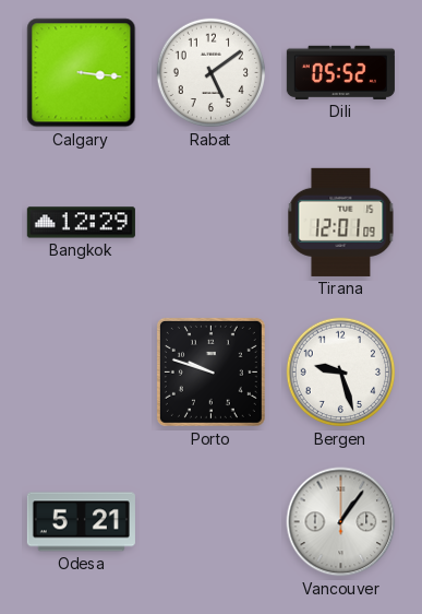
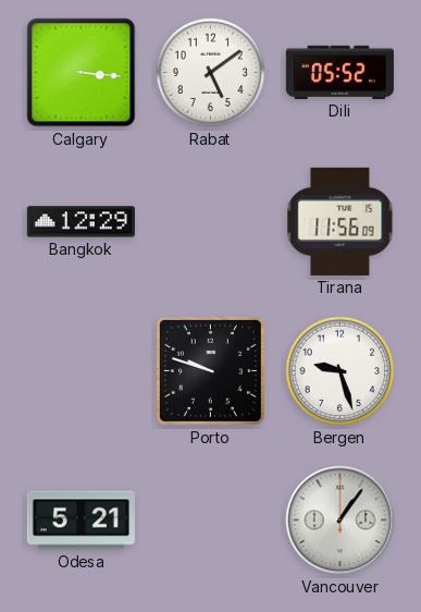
Tirana: 12:01 -> 11:56
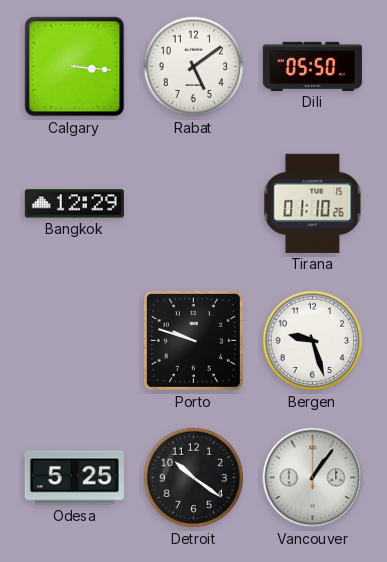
Dili: 05:52 -> 05:50
Tirana: 11:56 -> 01:10
Odesa: 5:21 -> 5:25
Detroit: none -> 10:21
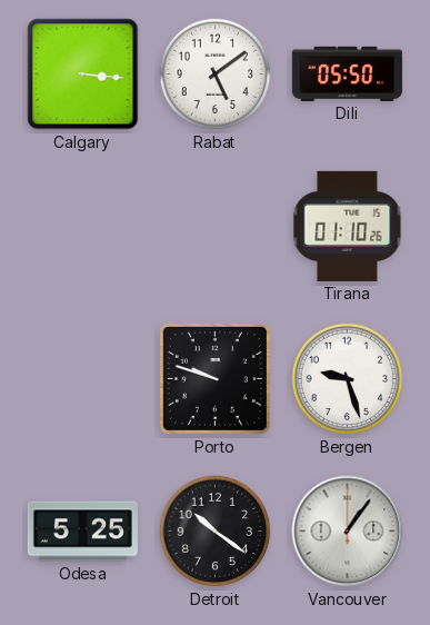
Bangkok: 12:29 -> none
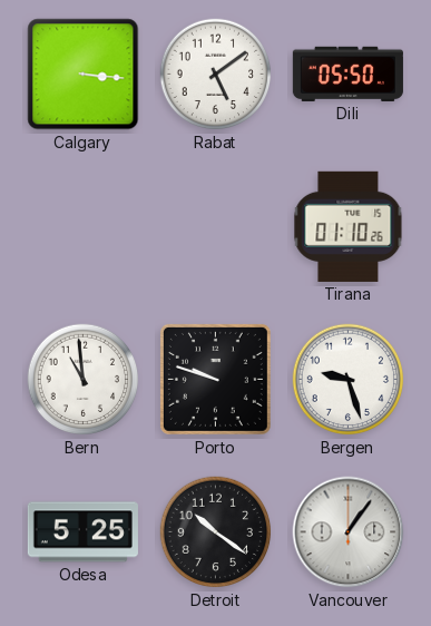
Bern: none -> 10:59
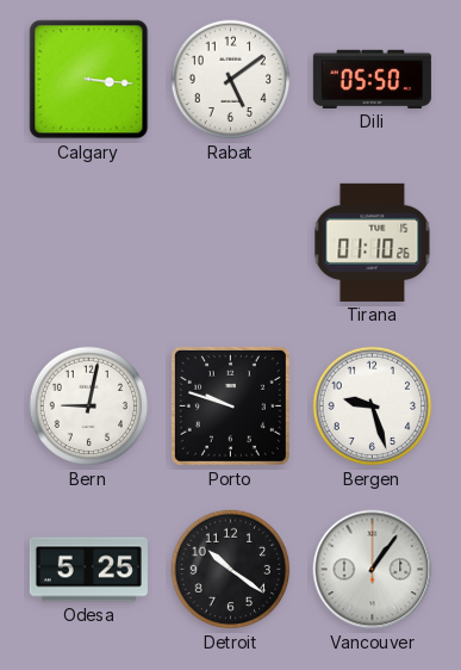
Bern: 10:59 -> 9:02
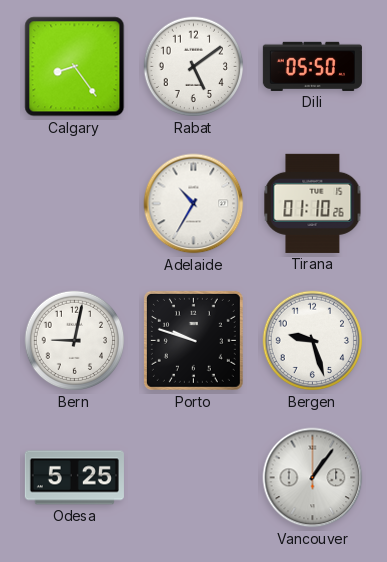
Calgary: 3:16 -> 8:24
Adelaide: none -> 10:35
Detroit: 10:21 -> none
